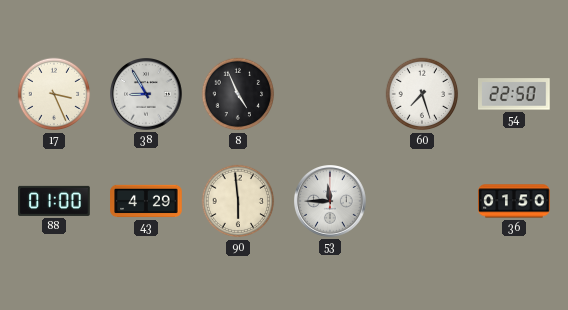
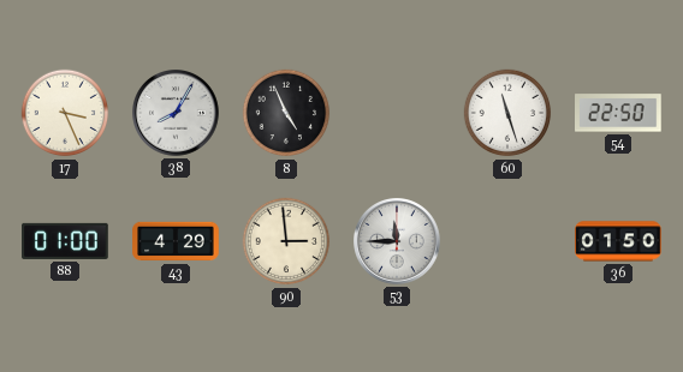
38: 8:55 -> 8:05
60: 7:27 -> 11:27
90: 5:59 -> 2:59
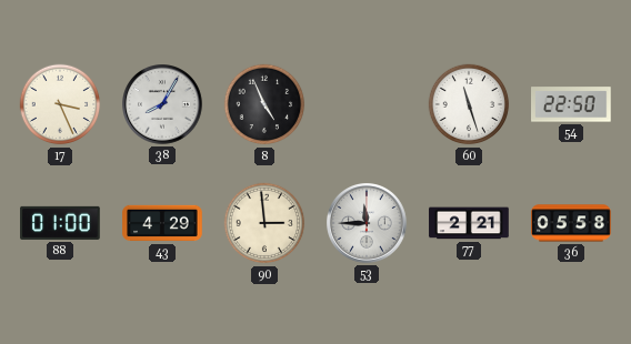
77: none -> 2:21
36: 01:50 -> 05:58
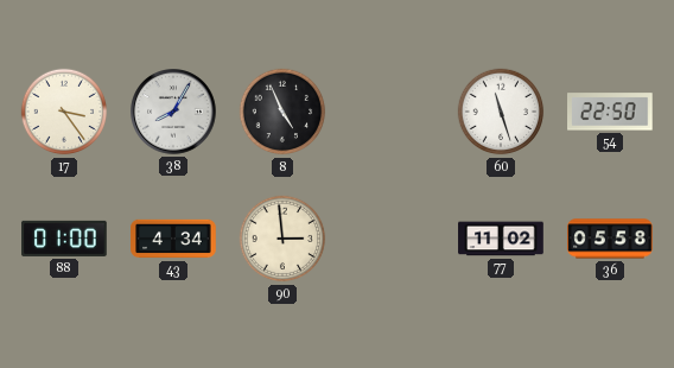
17: 3:26 -> 3:24
43: 4:29 -> 4:34
53: 11:45 -> none
77: 2:21 -> 11:02
